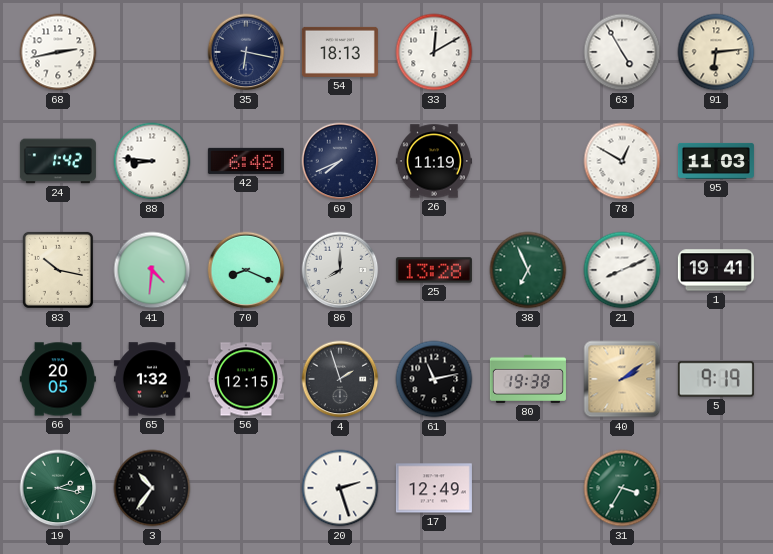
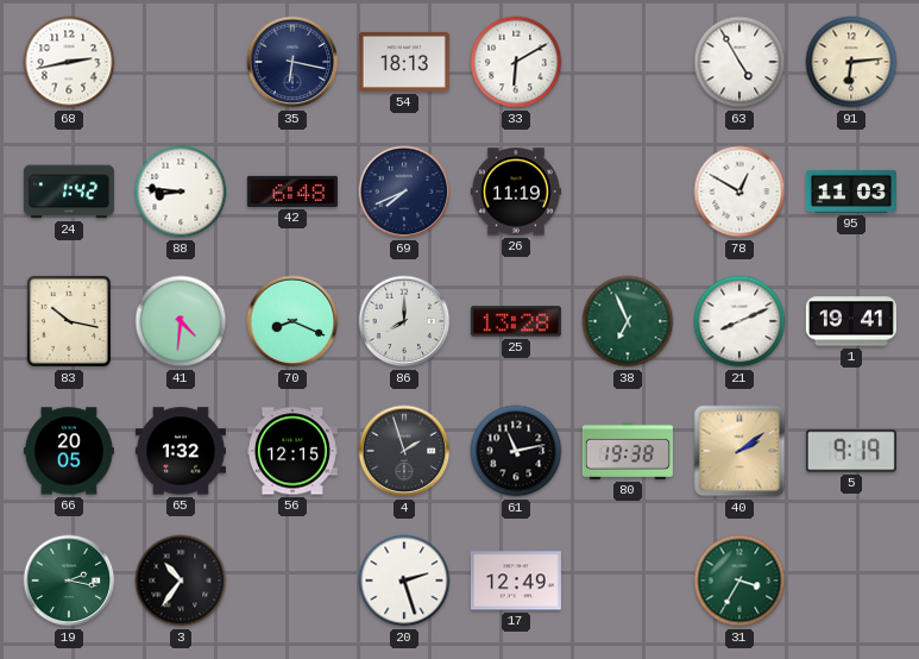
33: 12:10 -> 6:10
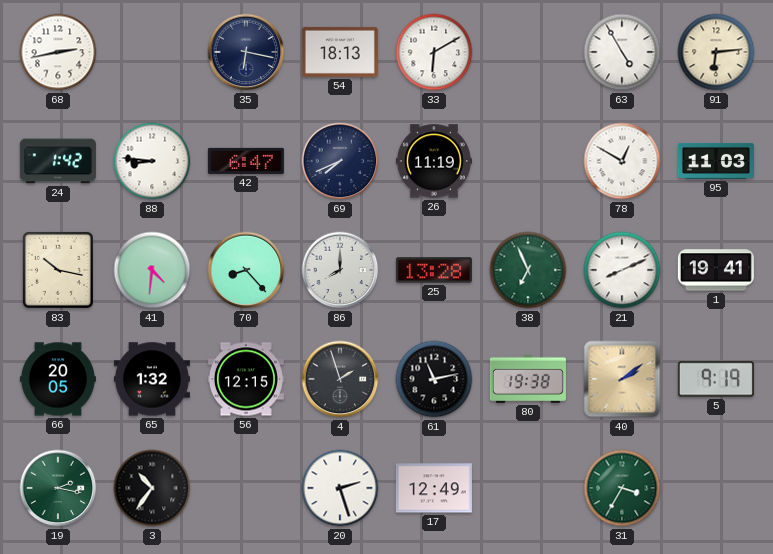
42: 6:48 -> 6:47
70: 8:19 -> 8:23
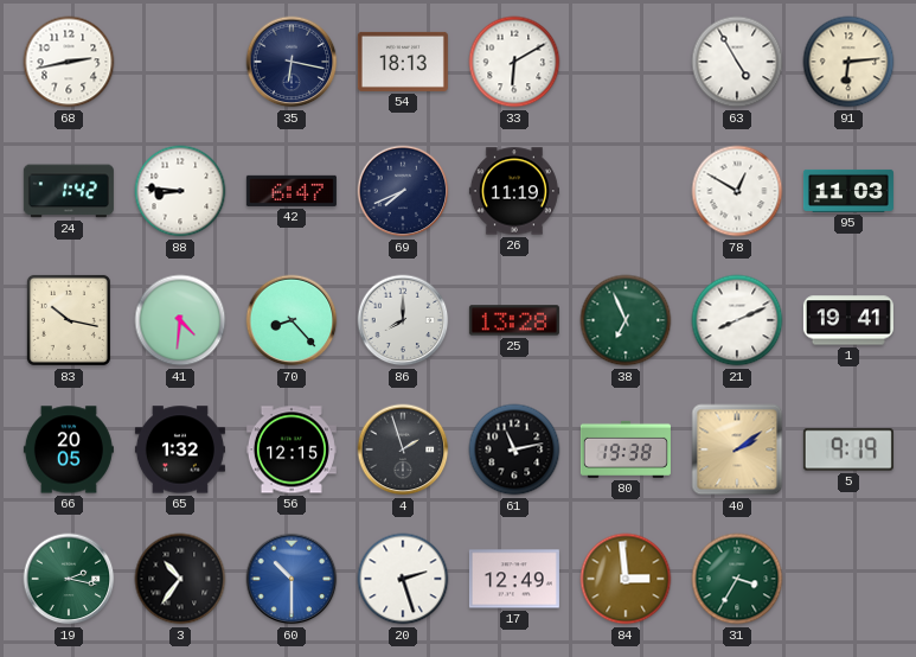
60: none -> 10:30
84: none -> 2:59
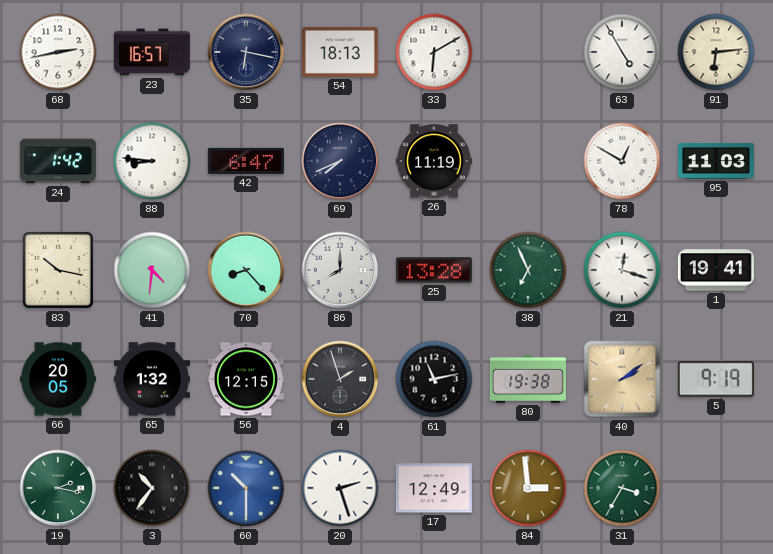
23: none -> 16:57
21: 8:11 -> 12:18
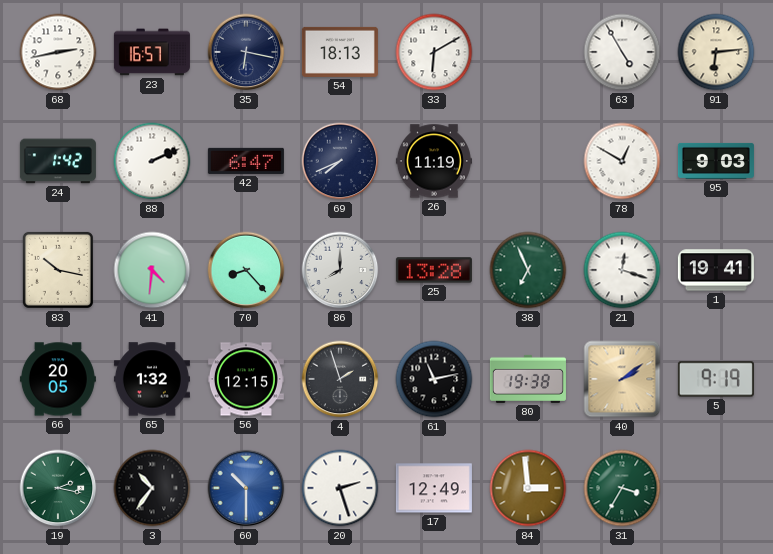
88: 8:46 -> 2:11
95: 11:03 -> 9:03
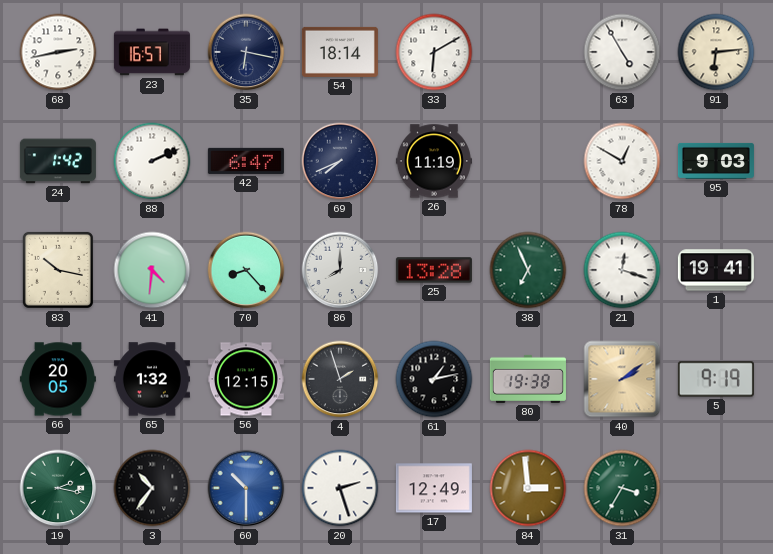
54: 18:13 -> 18:14
61: 11:13 -> 1:13
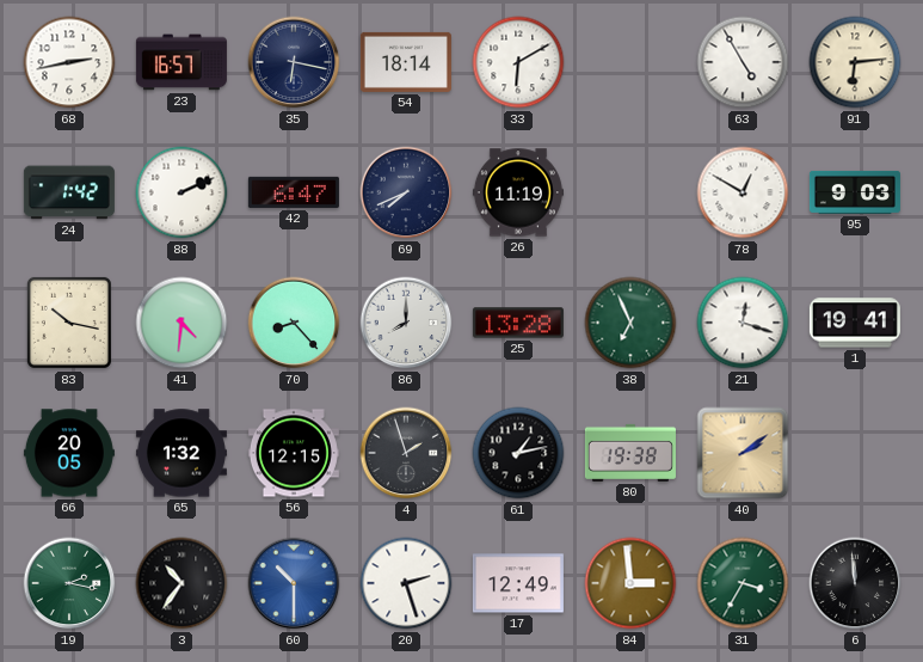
5: 9:19 -> none
6: none -> 11:59
